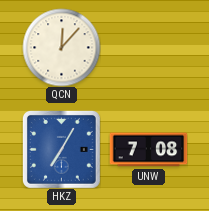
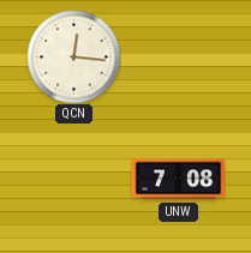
QCN: 12:07 -> 12:16
HKZ: 7:05 -> none
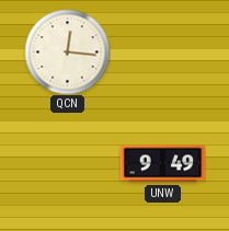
UNW: 7:08 -> 9:49
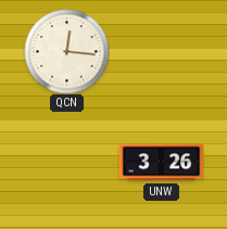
UNW: 9:49 -> 3:26
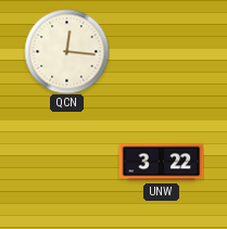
UNW: 3:26 -> 3:22
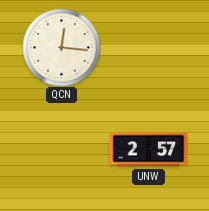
UNW: 3:22 -> 2:57
